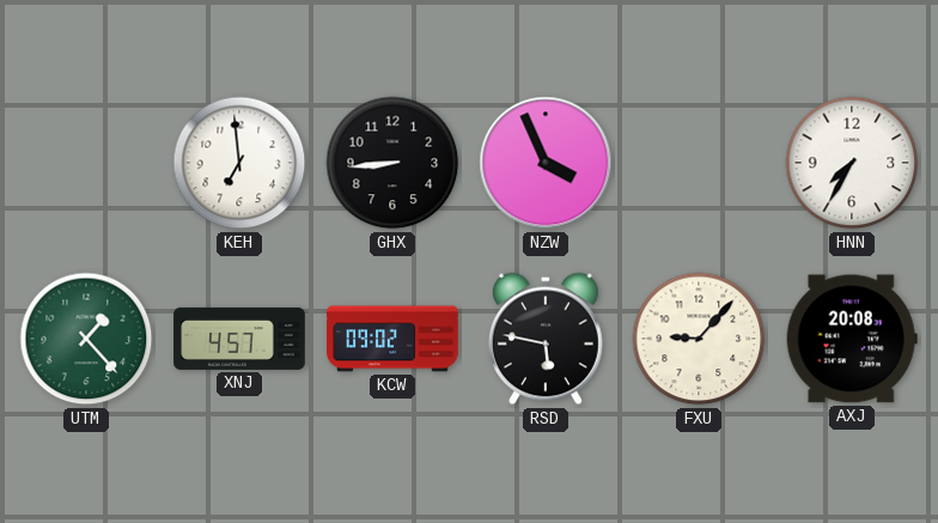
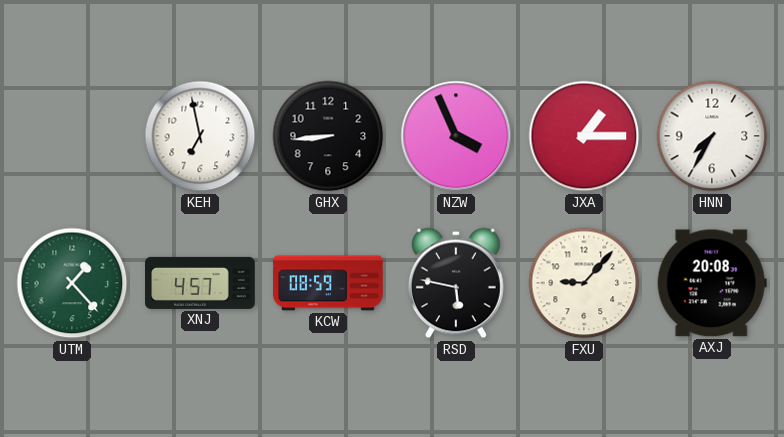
KEH: 6:59 -> 6:58
JXA: none -> 1:15
KCW: 09:02 -> 08:59
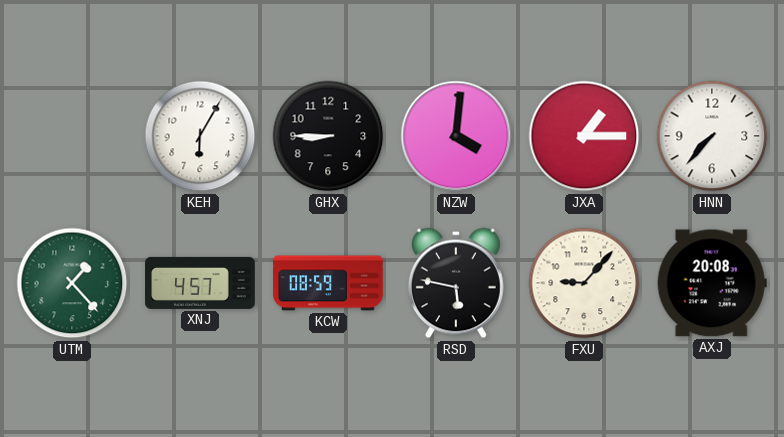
KEH: 6:58 -> 6:05
GHX: 8:44 -> 8:45
NZW: 3:56 -> 4:01
HNN: 7:35 -> 7:37
